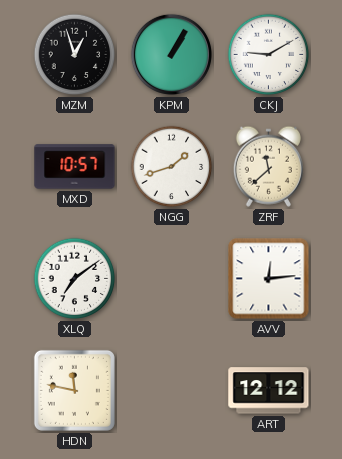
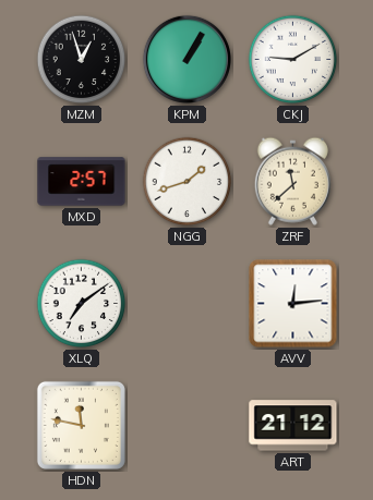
MXD: 10:57 -> 2:57
ART: 12:12 -> 21:12
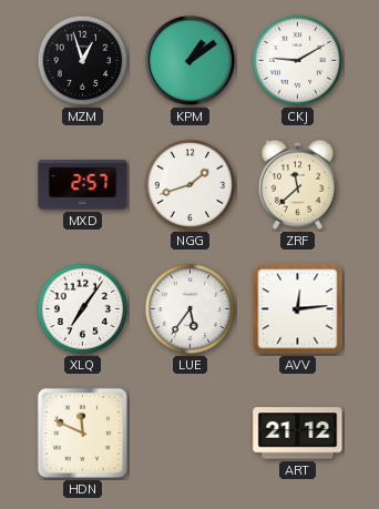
KPM: 1:05 -> 1:09
XLQ: 7:09 -> 7:06
LUE: none -> 5:36
HDN: 11:47 -> 11:49
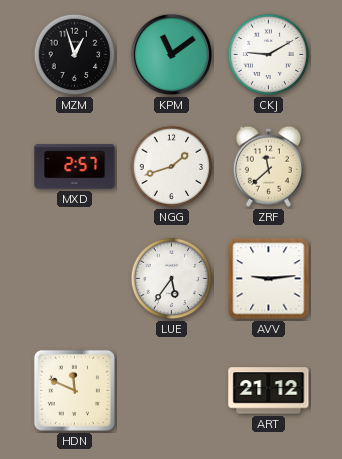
KPM: 1:09 -> 11:09
XLQ: 7:06 -> none
AVV: 12:14 -> 9:14
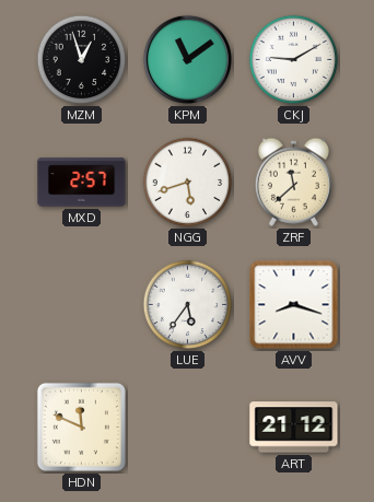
NGG: 1:42 -> 5:42
AVV: 9:14 -> 8:18
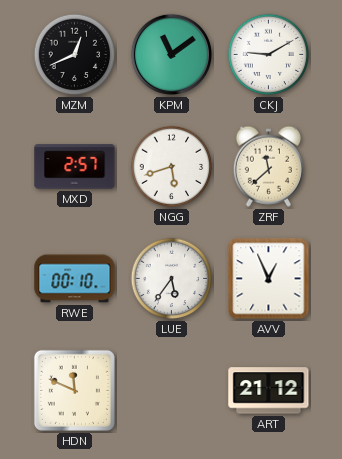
MZM: 12:57 -> 12:41
RWE: none -> 00:10
AVV: 8:18 -> 12:56
